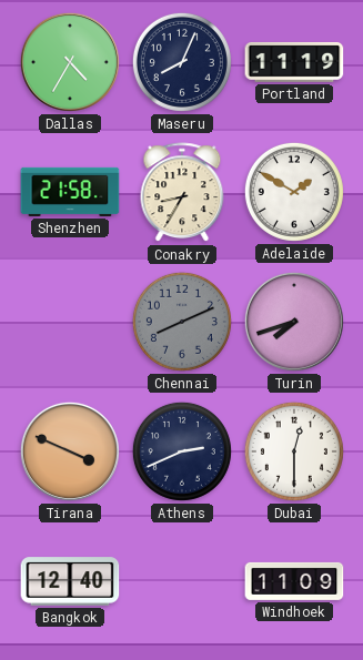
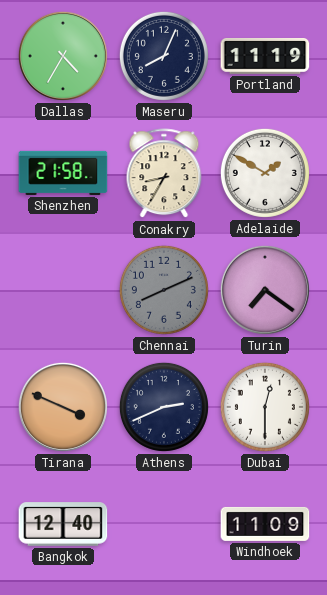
Turin: 7:42 -> 7:21
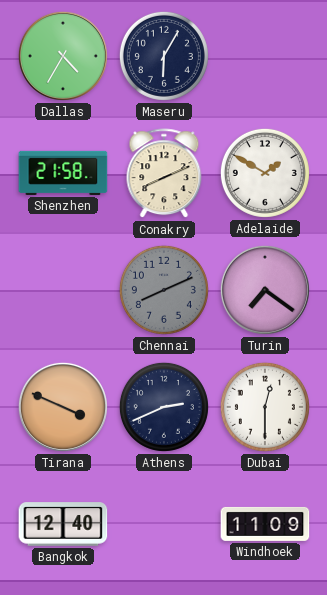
Maseru: 8:04 -> 6:05
Portland: 11:19 -> none
Conakry: 8:35 -> 8:11
